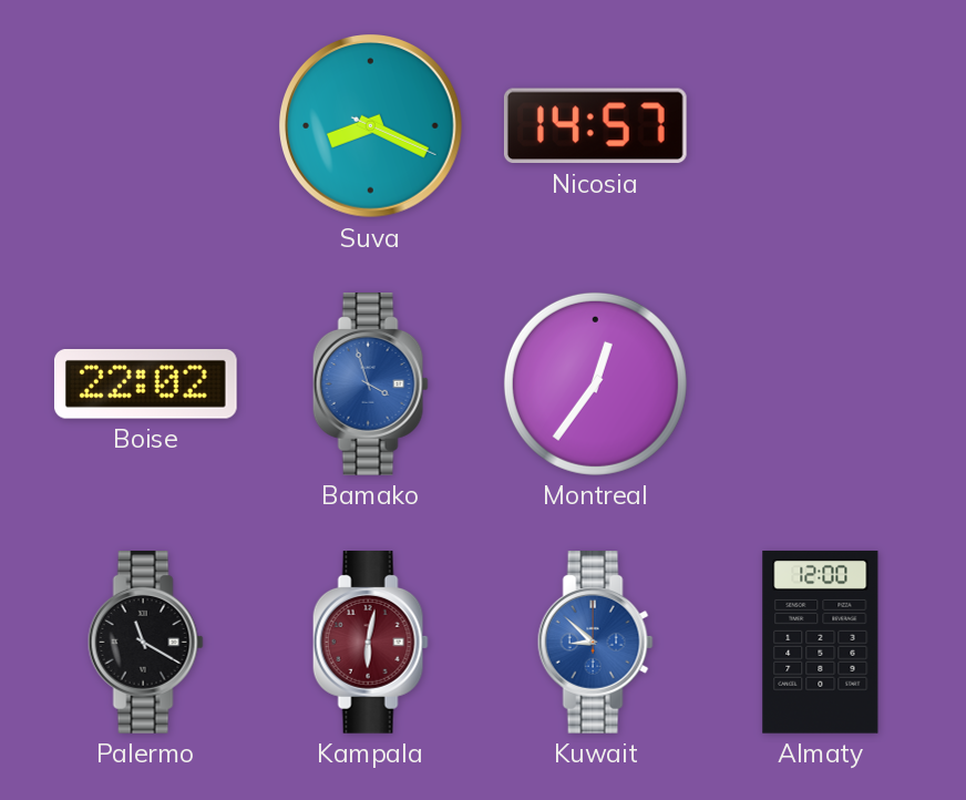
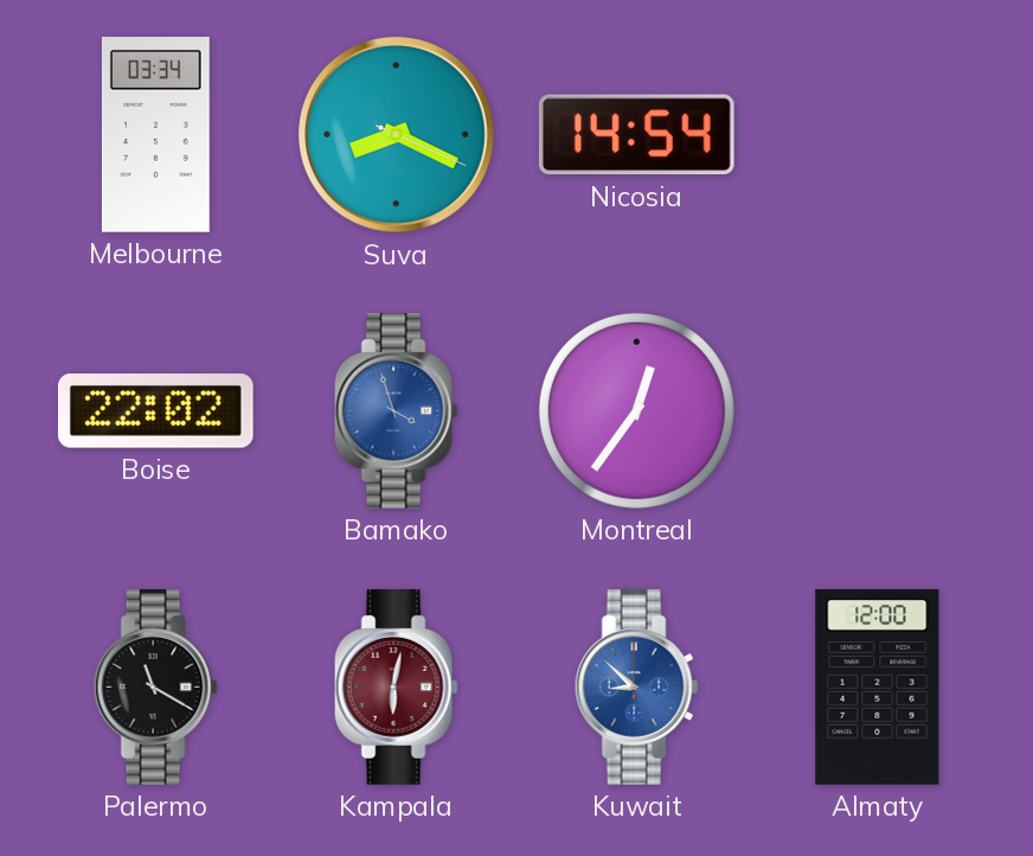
Melbourne: none -> 03:34
Nicosia: 14:57 -> 14:54
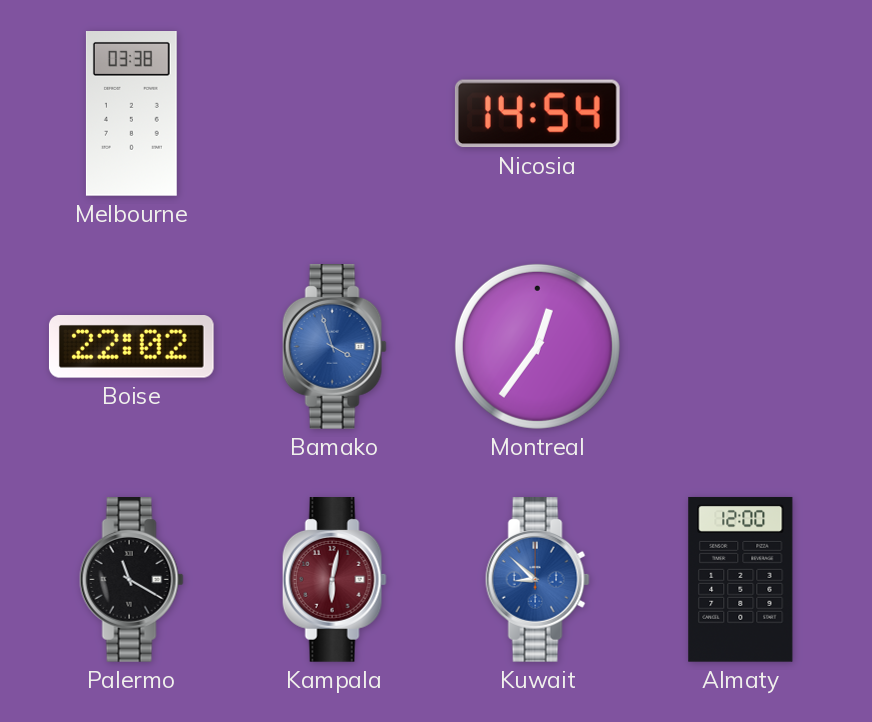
Melbourne: 03:34 -> 03:38
Suva: 8:19 -> none
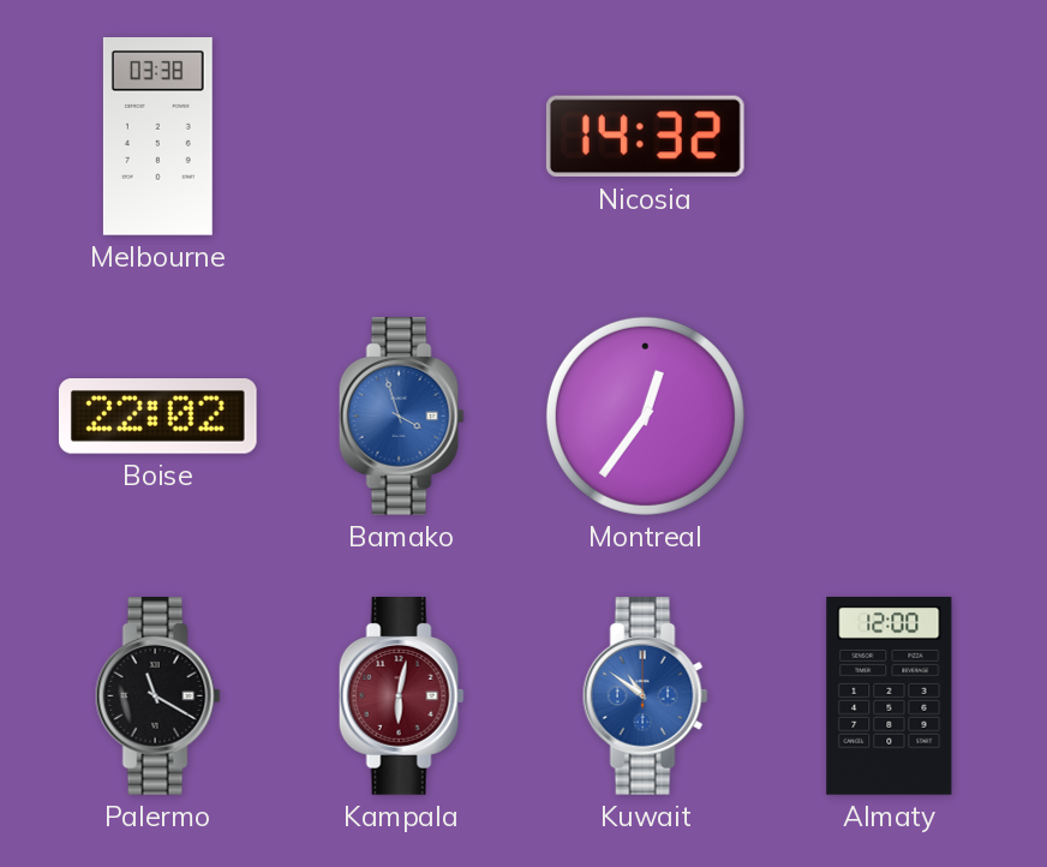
Nicosia: 14:54 -> 14:32
Kuwait: 8:52 -> 10:51
